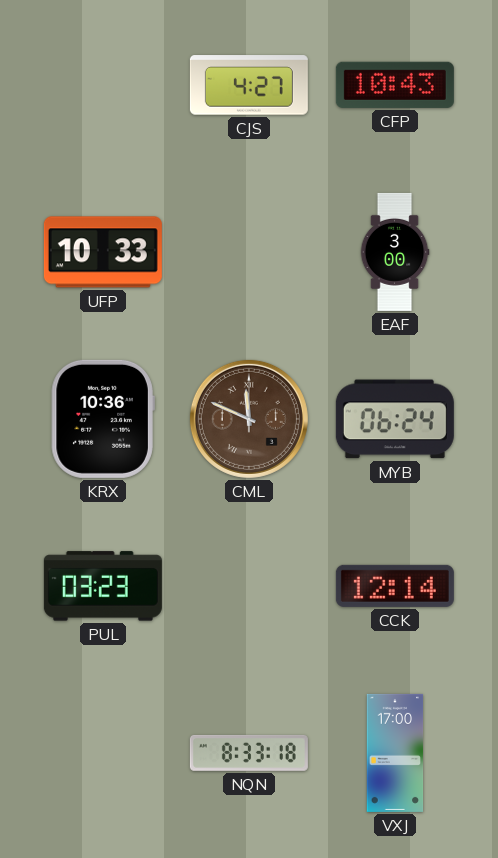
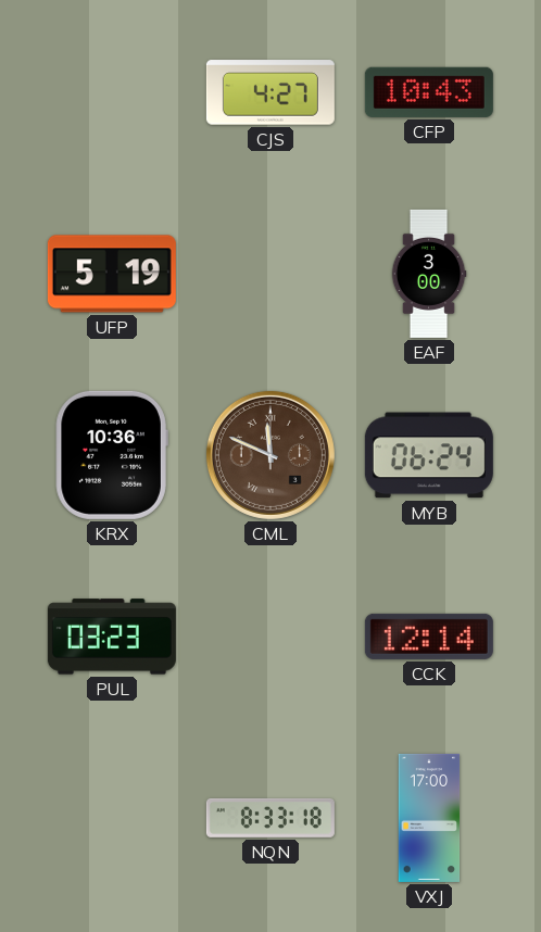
UFP: 10:33 -> 5:19
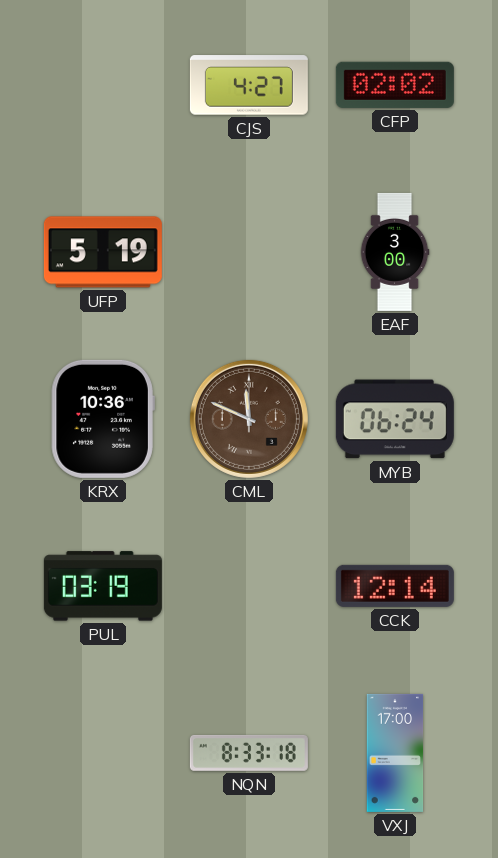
CFP: 10:43 -> 02:02
PUL: 03:23 -> 03:19
